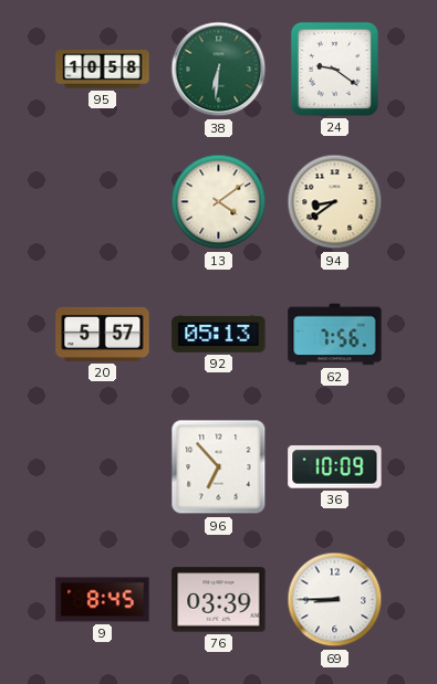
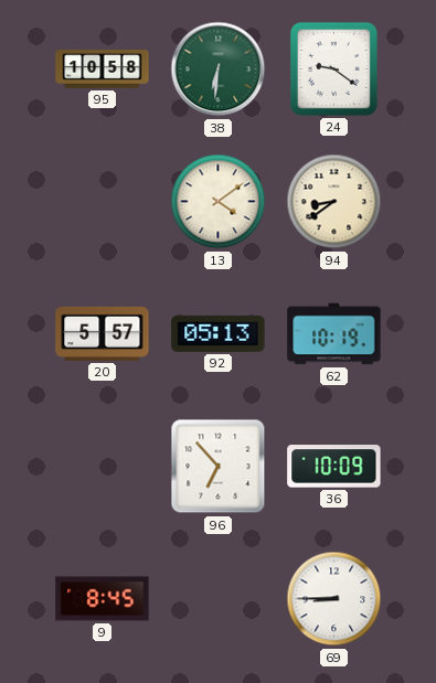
62: 7:56 -> 10:19
76: 03:39 -> none
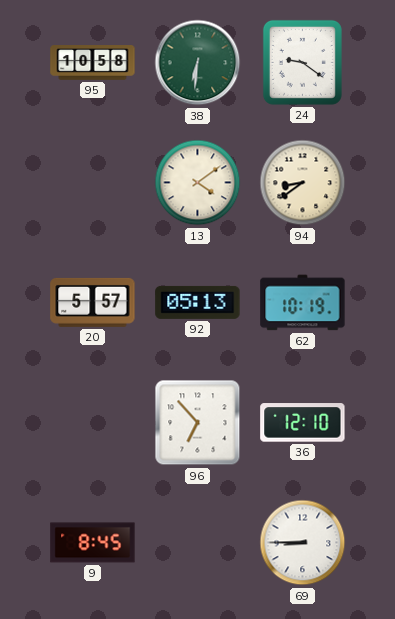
36: 10:09 -> 12:10
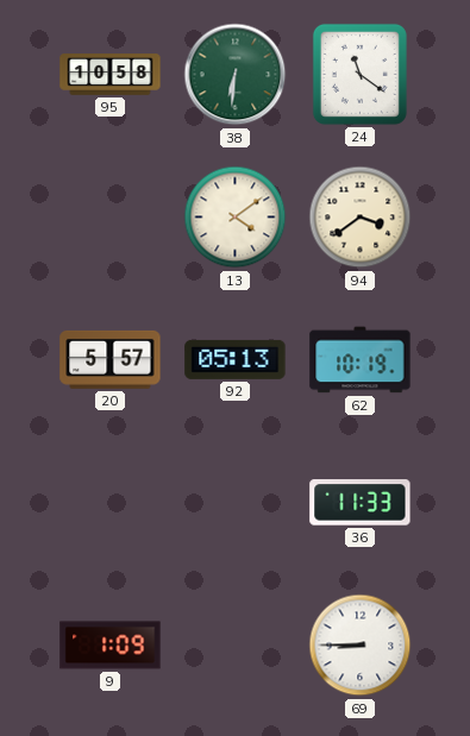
24: 9:21 -> 11:21
94: 8:39 -> 3:39
96: 6:53 -> none
36: 12:10 -> 11:33
9: 8:45 -> 1:09
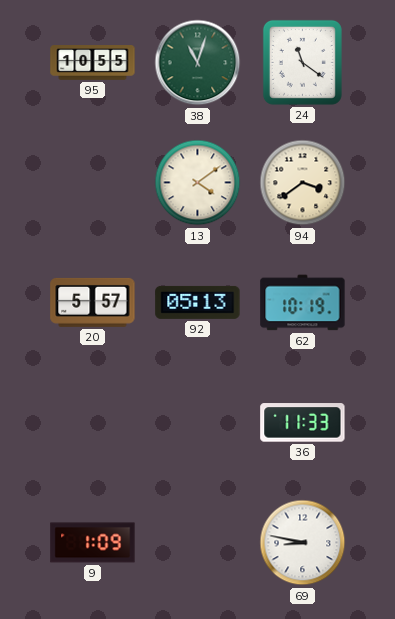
95: 10:58 -> 10:55
38: 6:31 -> 11:03
69: 8:45 -> 8:47
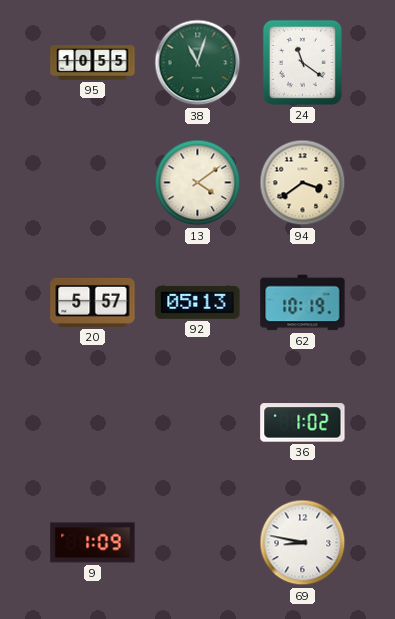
36: 11:33 -> 1:02
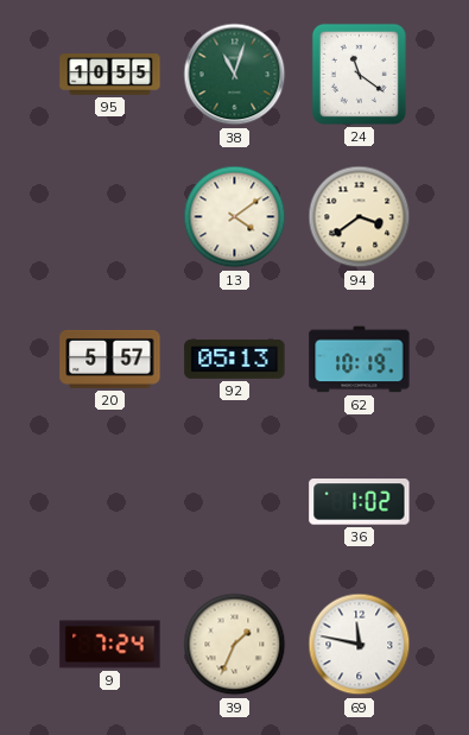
9: 1:09 -> 7:24
39: none -> 1:34
69: 8:47 -> 11:47
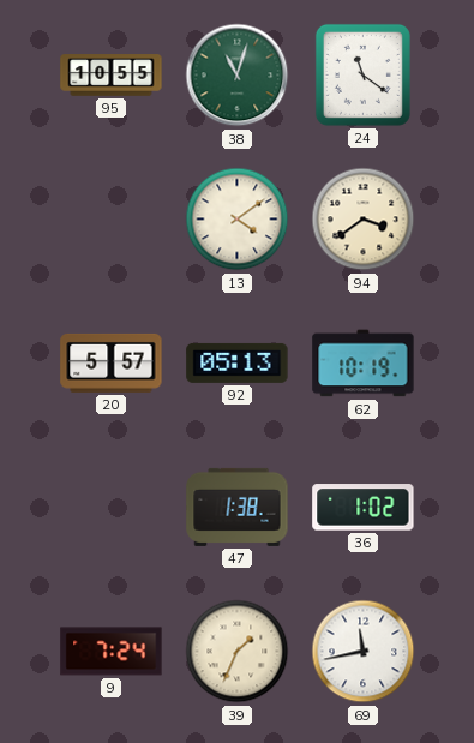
47: none -> 1:38
69: 11:47 -> 11:43
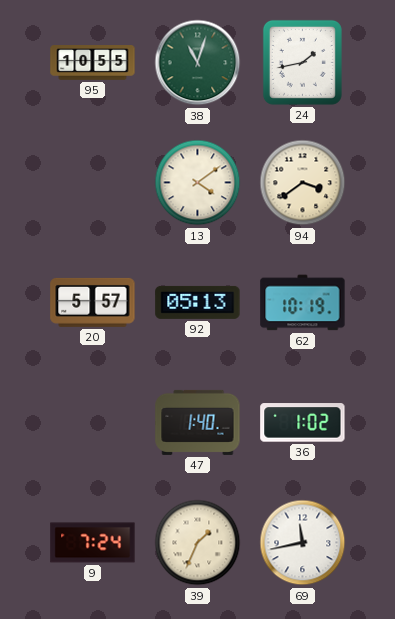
24: 11:21 -> 1:43
47: 1:38 -> 1:40
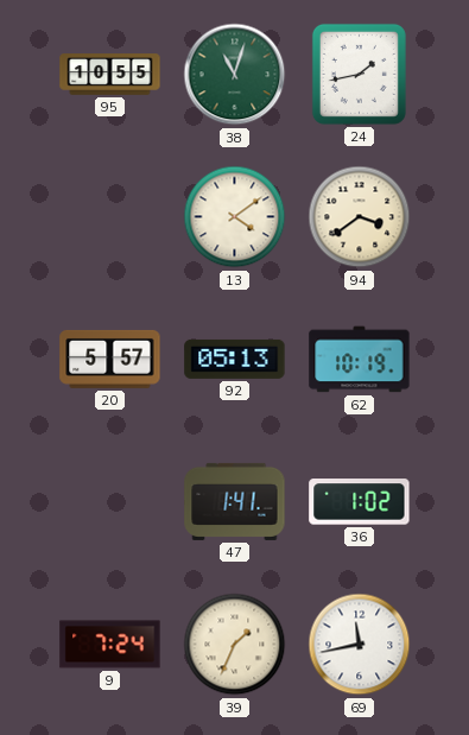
47: 1:40 -> 1:41
